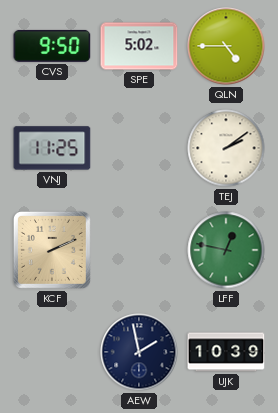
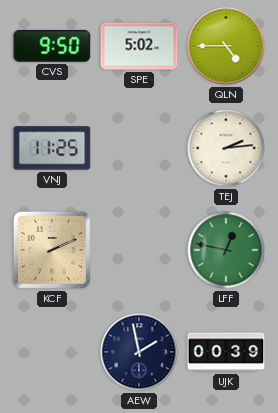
TEJ: 2:09 -> 2:14
UJK: 10:39 -> 00:39
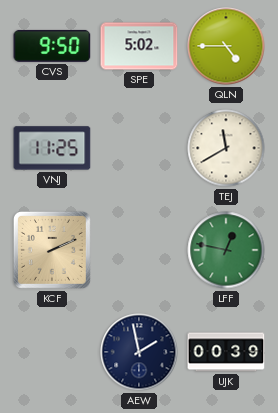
TEJ: 2:14 -> 11:40
